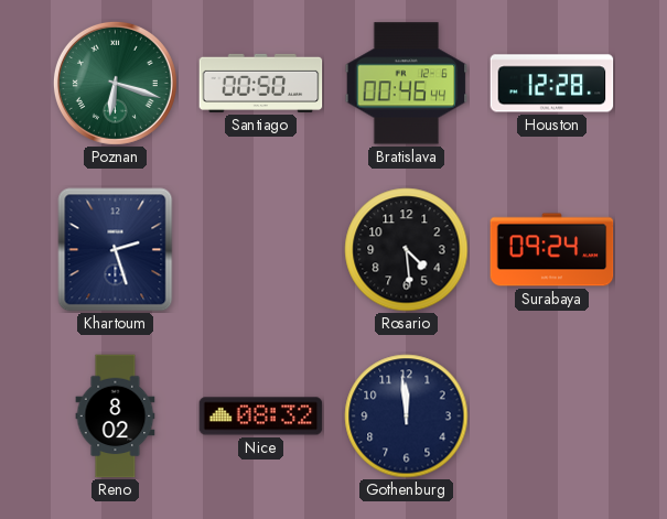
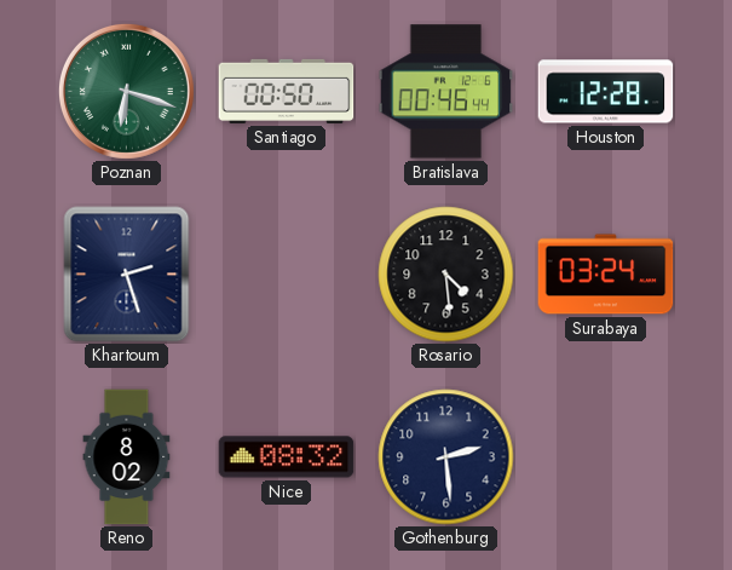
Surabaya: 09:24 -> 03:24
Gothenburg: 11:59 -> 2:29
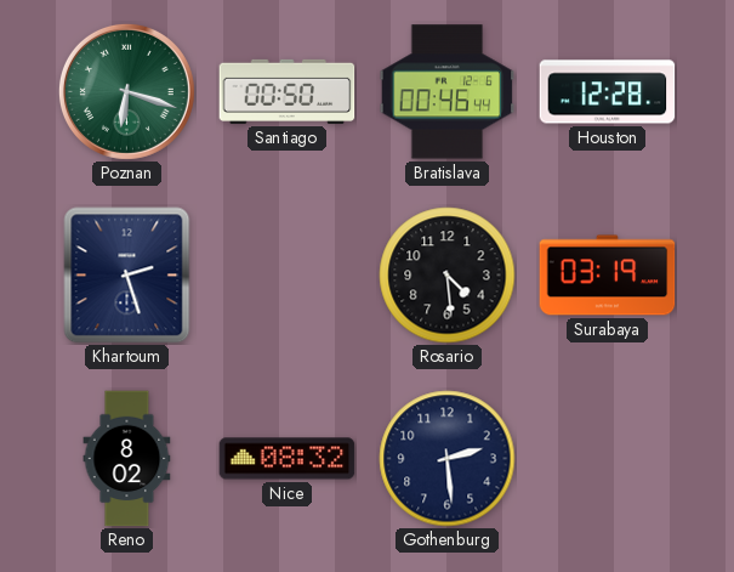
Surabaya: 03:24 -> 03:19
